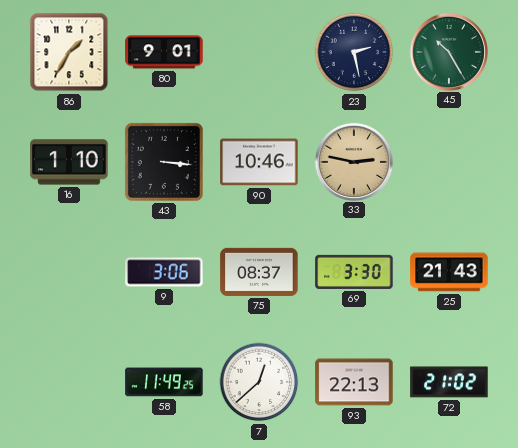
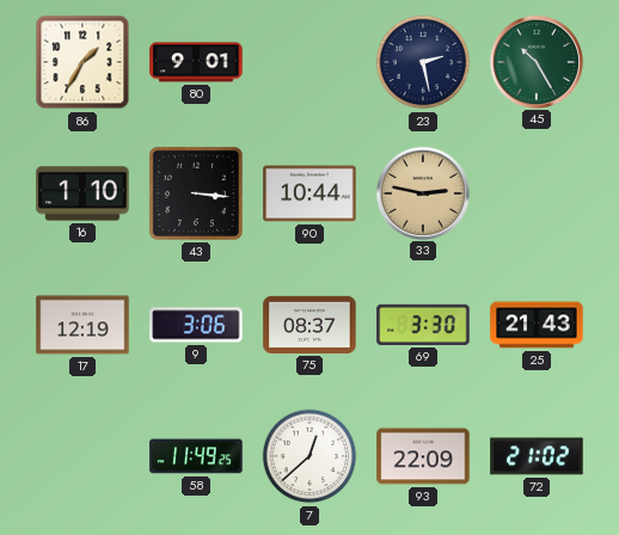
90: 10:46 -> 10:44
17: none -> 12:19
93: 22:13 -> 22:09
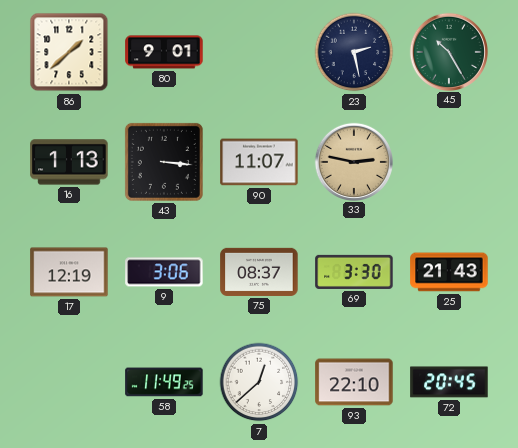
86: 1:35 -> 1:38
16: 1:10 -> 1:13
90: 10:44 -> 11:07
93: 22:09 -> 22:10
72: 21:02 -> 20:45
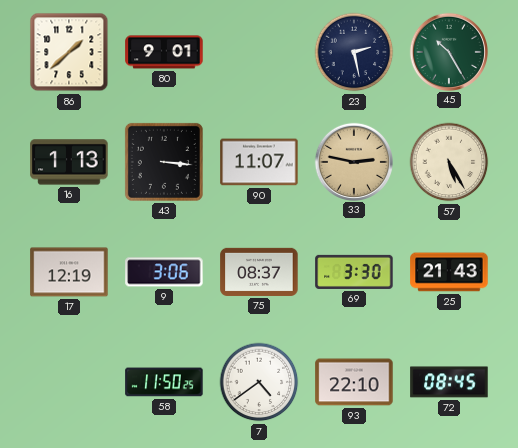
57: none -> 5:25
58: 11:49 -> 11:50
7: 12:38 -> 4:39
72: 20:45 -> 08:45
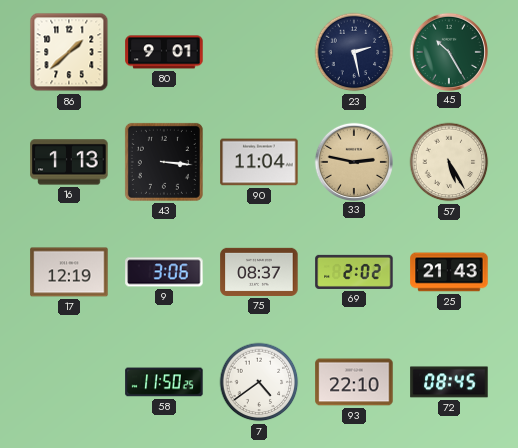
90: 11:07 -> 11:04
69: 3:30 -> 2:02
